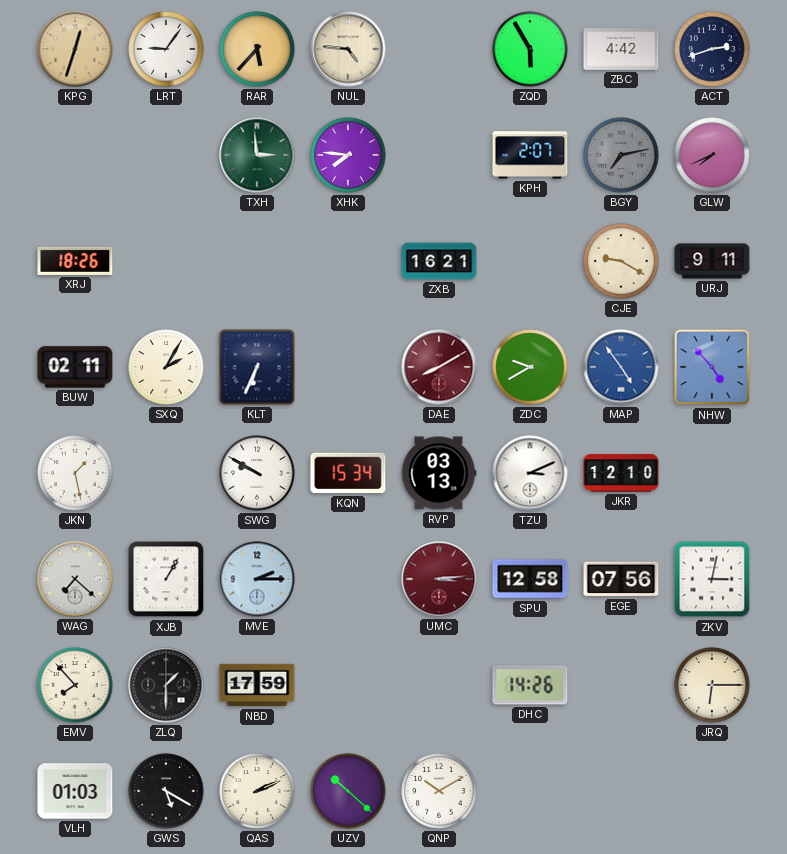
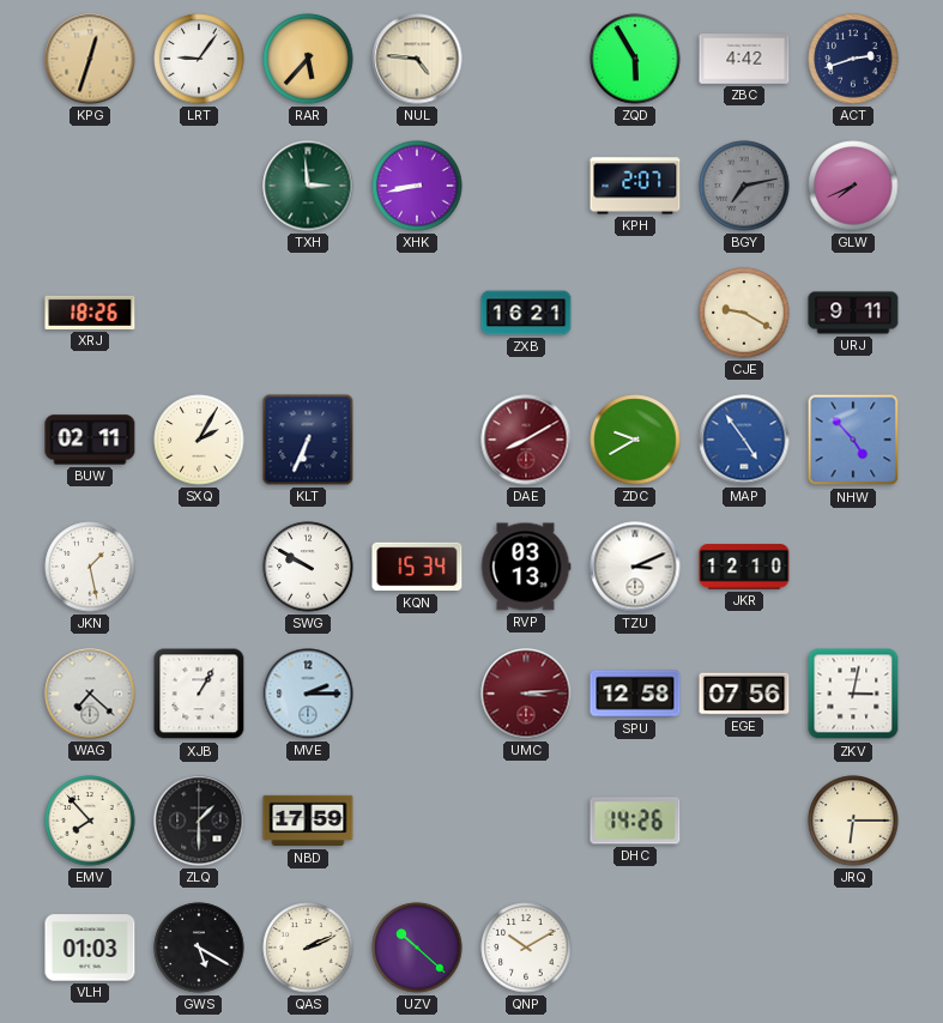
XHK: 7:46 -> 8:43
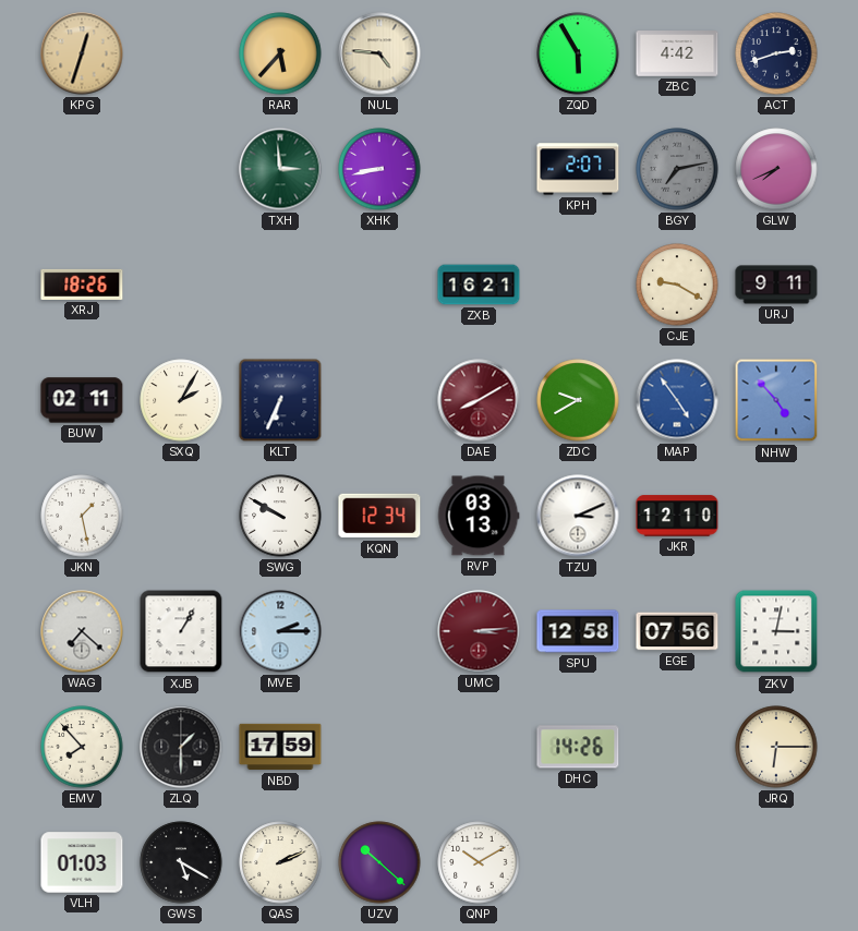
LRT: 9:06 -> none
KQN: 15:34 -> 12:34
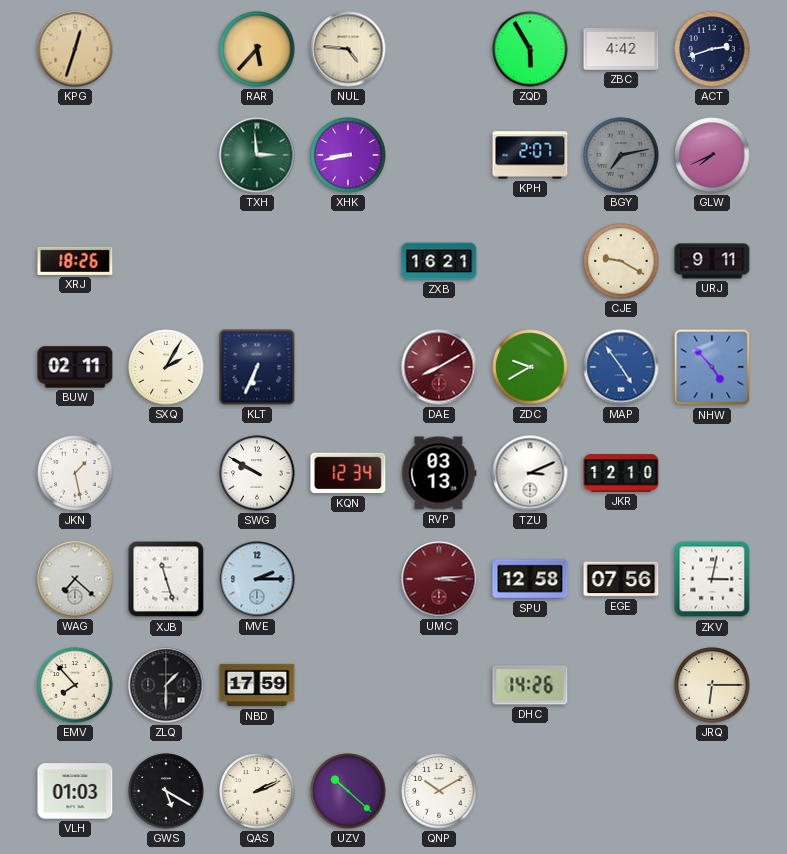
XJB: 1:05 -> 11:27
